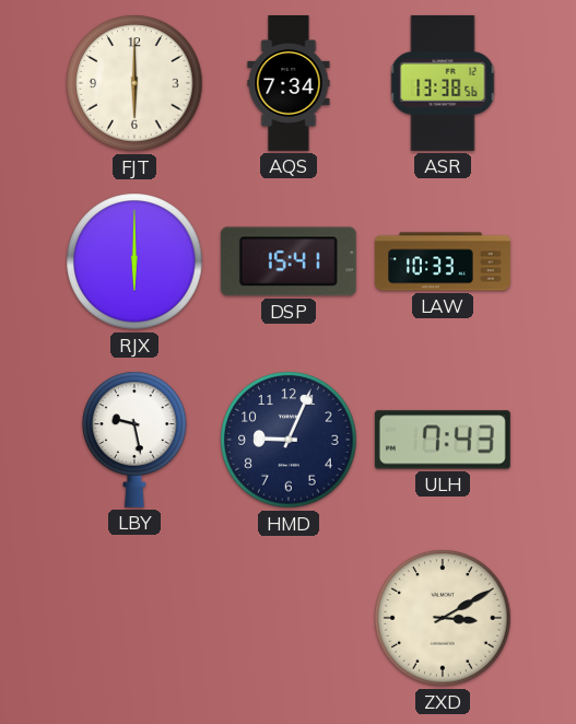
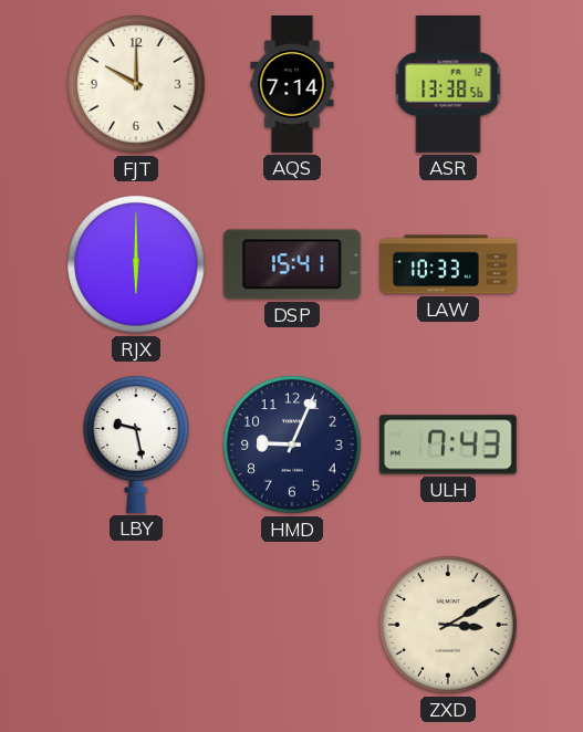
FJT: 6:00 -> 10:00
AQS: 7:34 -> 7:14
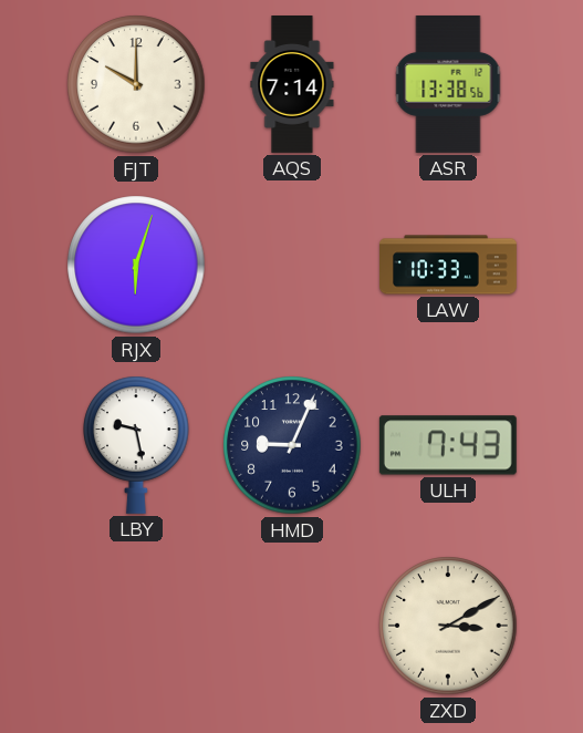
RJX: 6:00 -> 6:03
DSP: 15:41 -> none
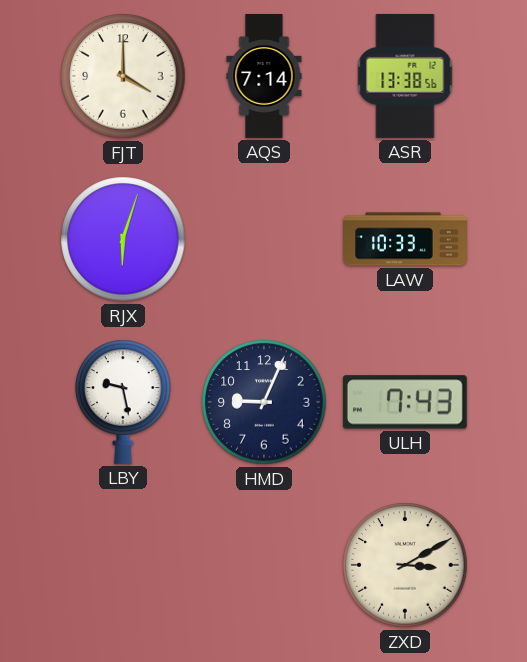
FJT: 10:00 -> 4:00
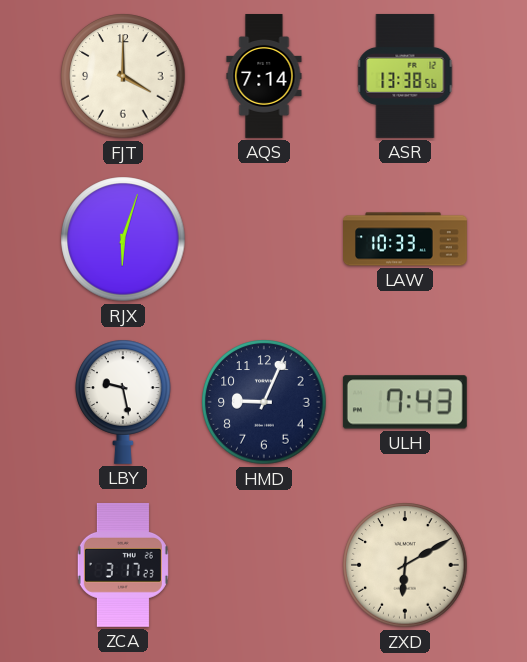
ZCA: none -> 3:17
ZXD: 3:10 -> 6:10
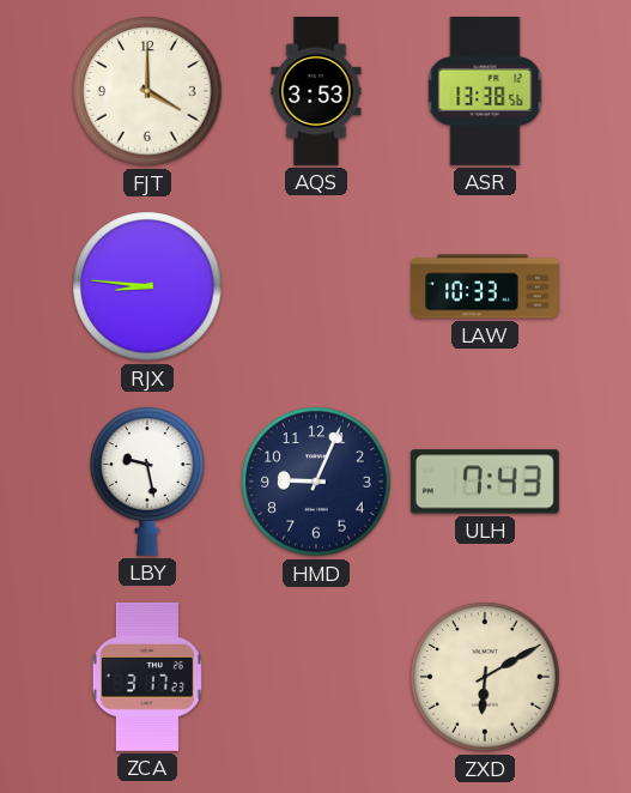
AQS: 7:14 -> 3:53
RJX: 6:03 -> 8:46
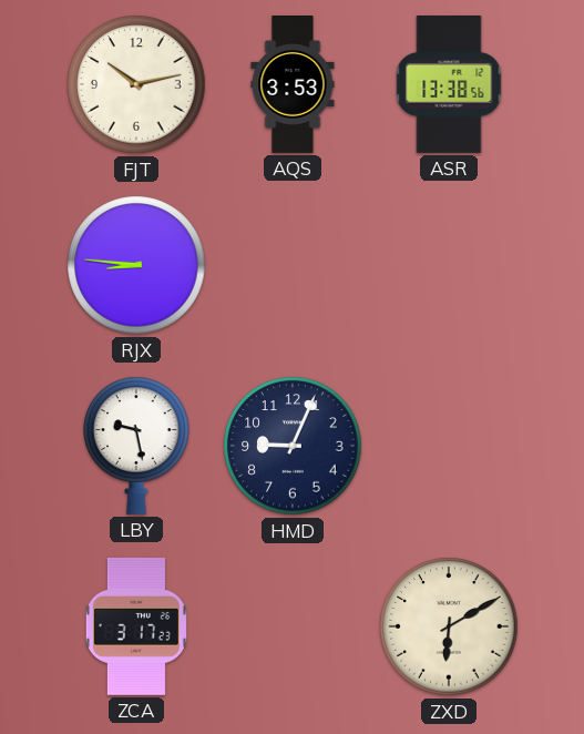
FJT: 4:00 -> 10:13
LAW: 10:33 -> none
ULH: 7:43 -> none
